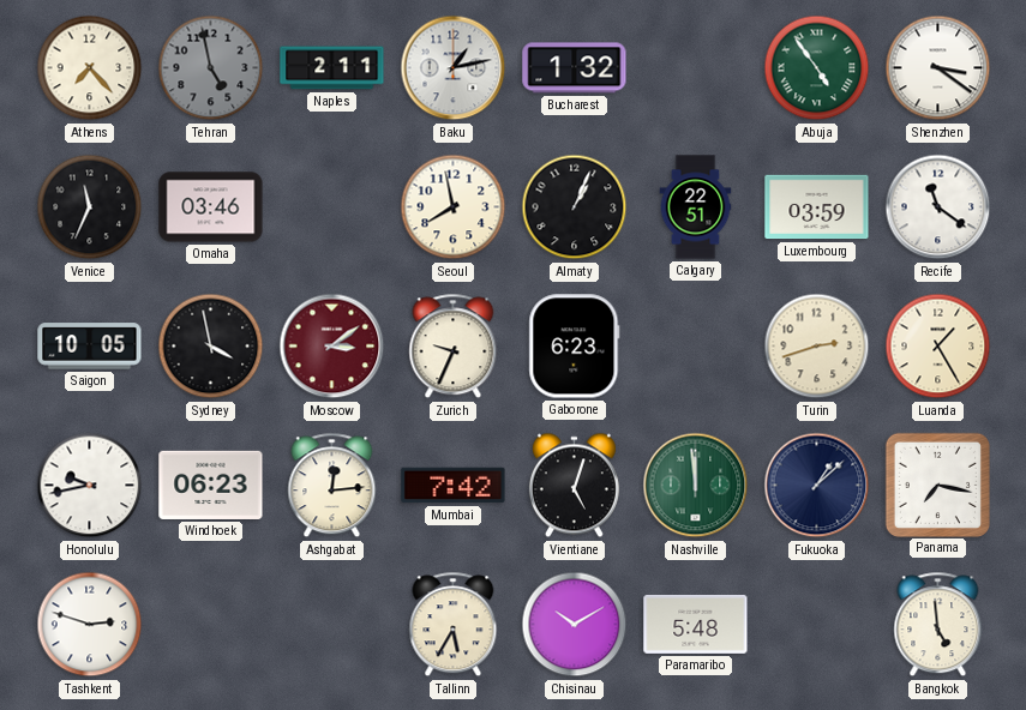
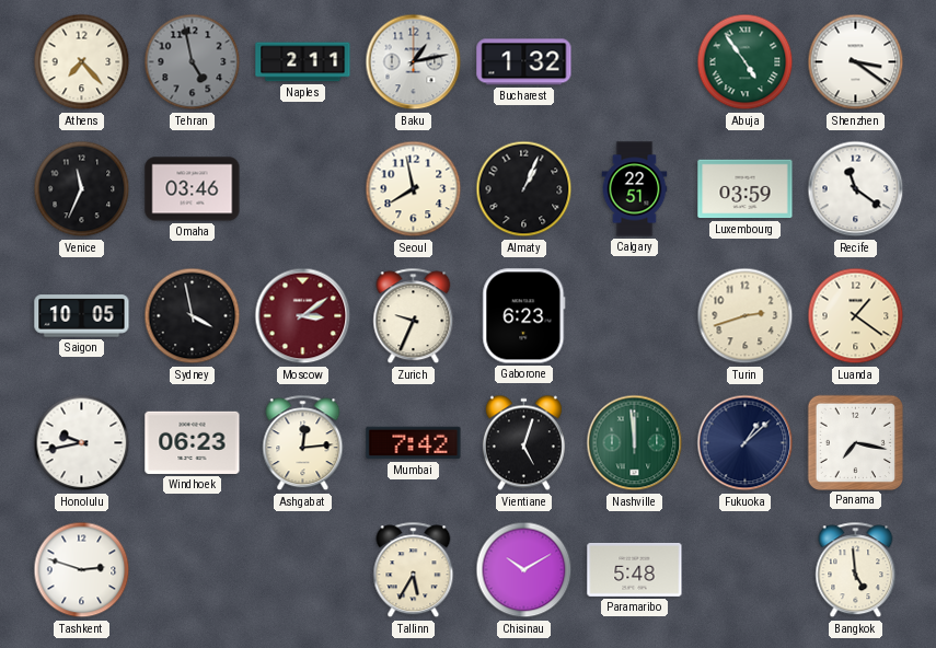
Luanda: 1:25 -> 1:21
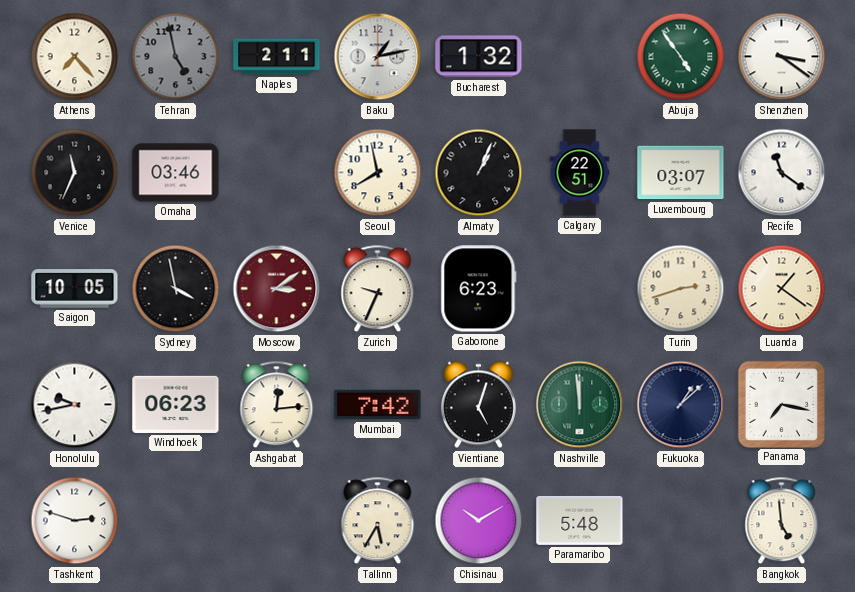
Luxembourg: 03:59 -> 03:07
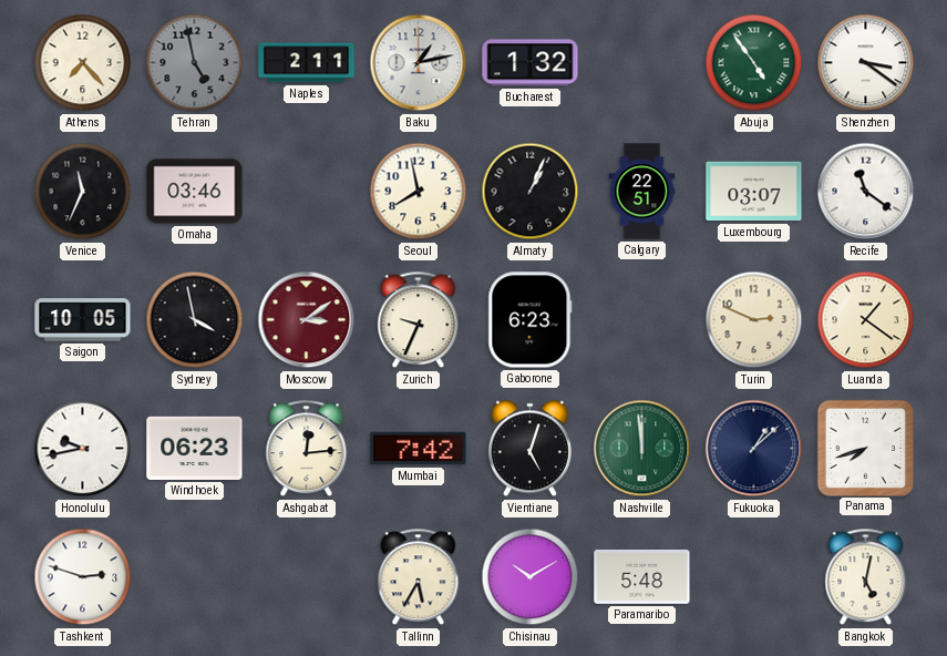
Turin: 2:42 -> 2:49
Panama: 7:17 -> 7:42
Bangkok: 4:59 -> 5:02
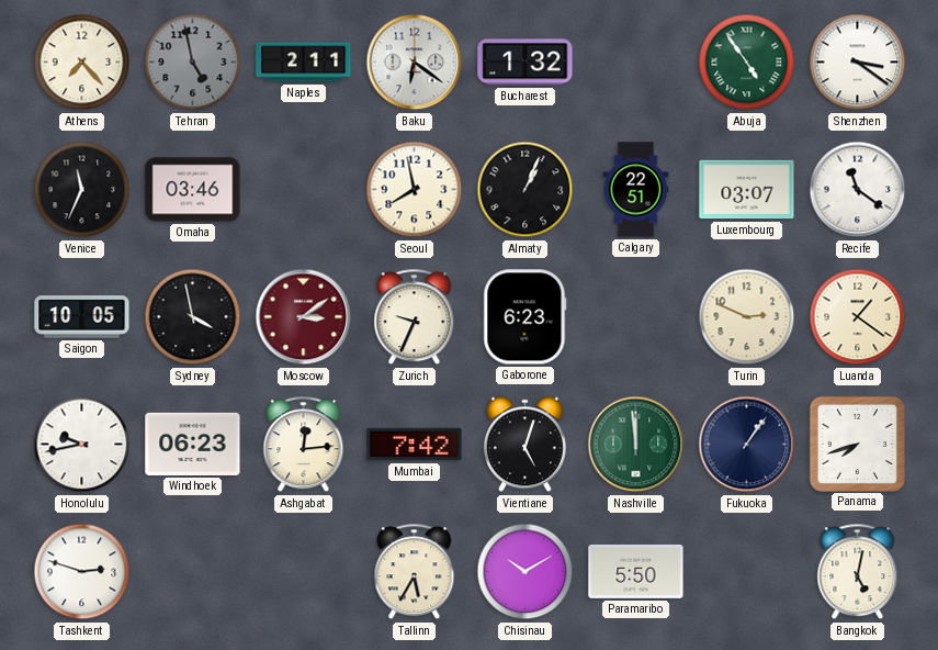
Baku: 1:13 -> 6:21
Fukuoka: 1:08 -> 1:06
Paramaribo: 5:48 -> 5:50
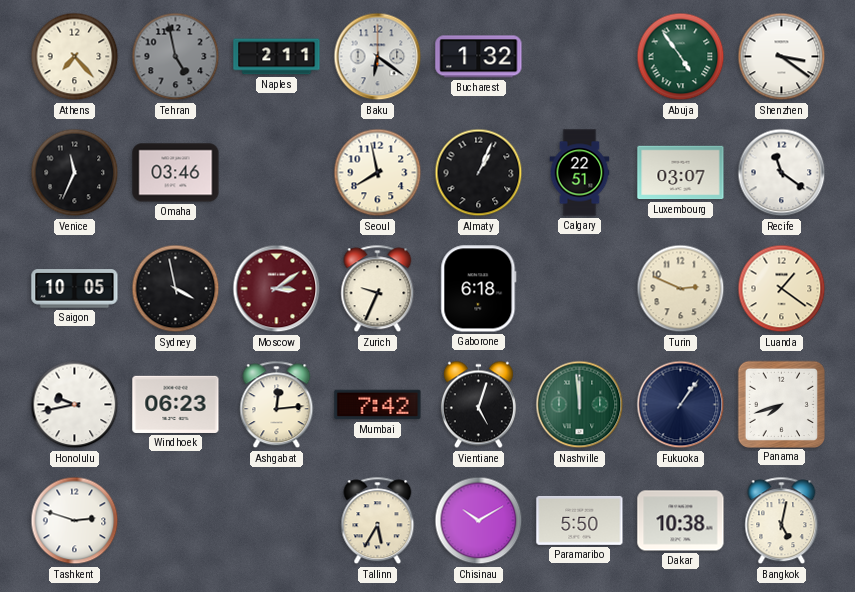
Gaborone: 6:23 -> 6:18
Dakar: none -> 10:38
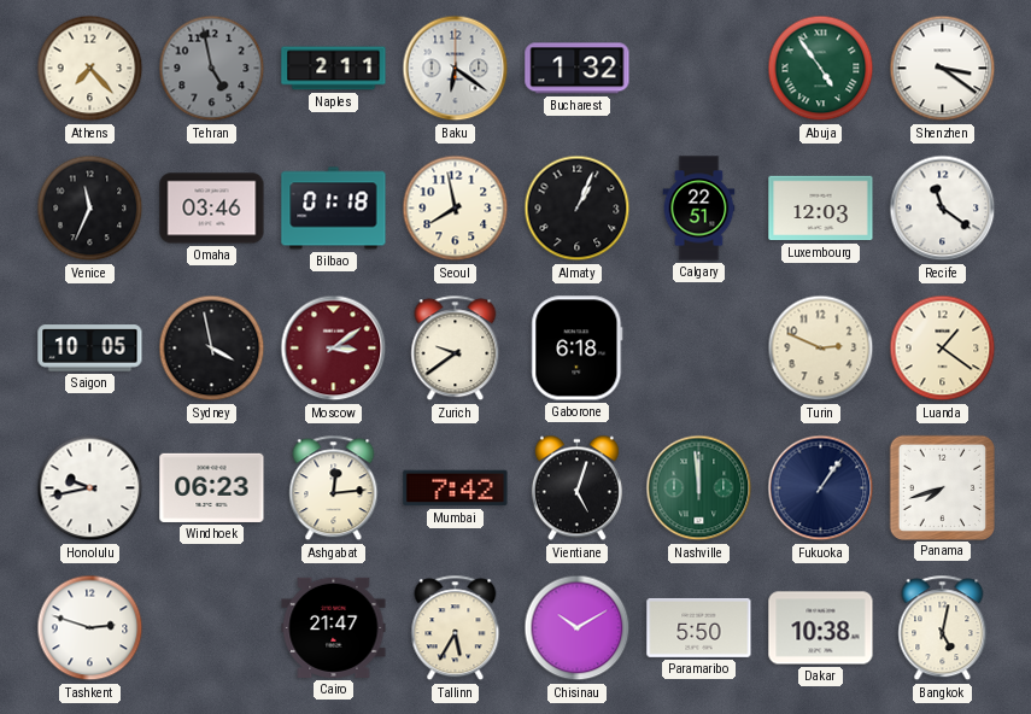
Bilbao: none -> 01:18
Luxembourg: 03:07 -> 12:03
Zurich: 9:34 -> 9:39
Cairo: none -> 21:47
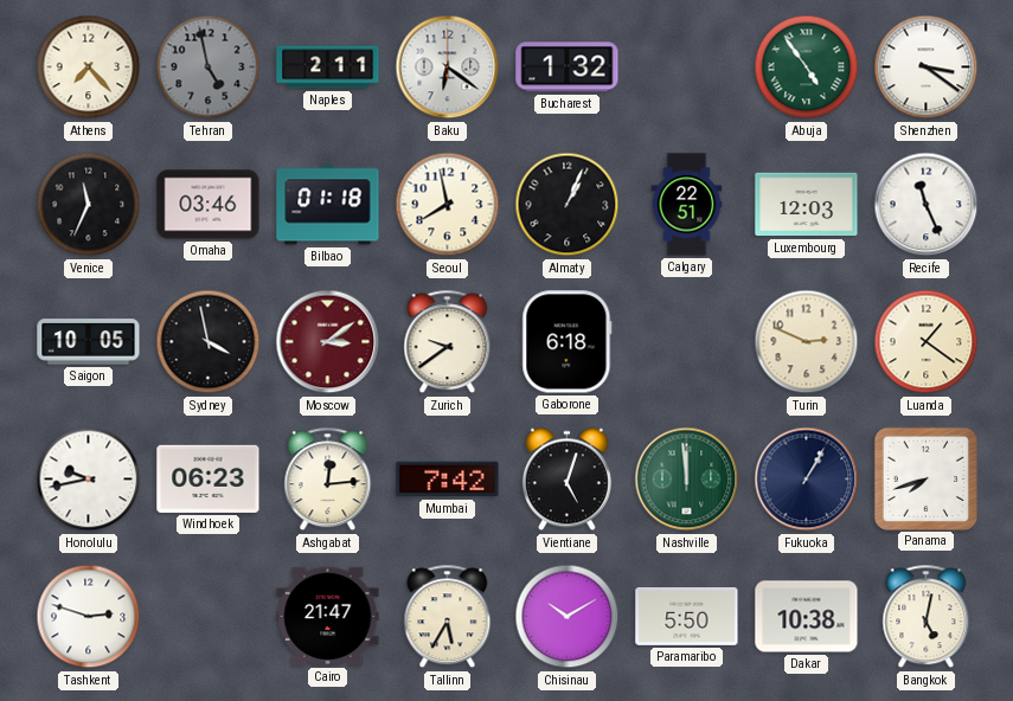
Recife: 11:21 -> 11:26
Fukuoka: 1:06 -> 1:05
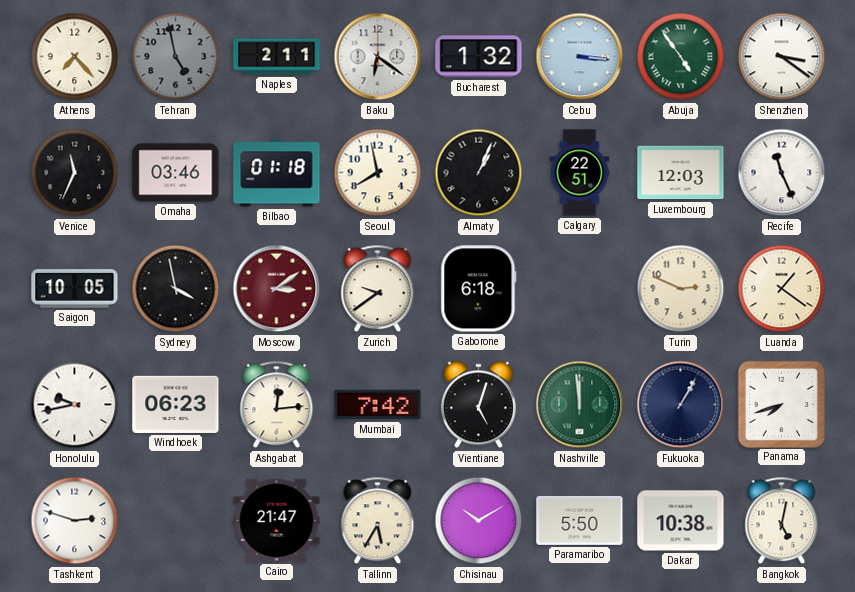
Cebu: none -> 3:16
